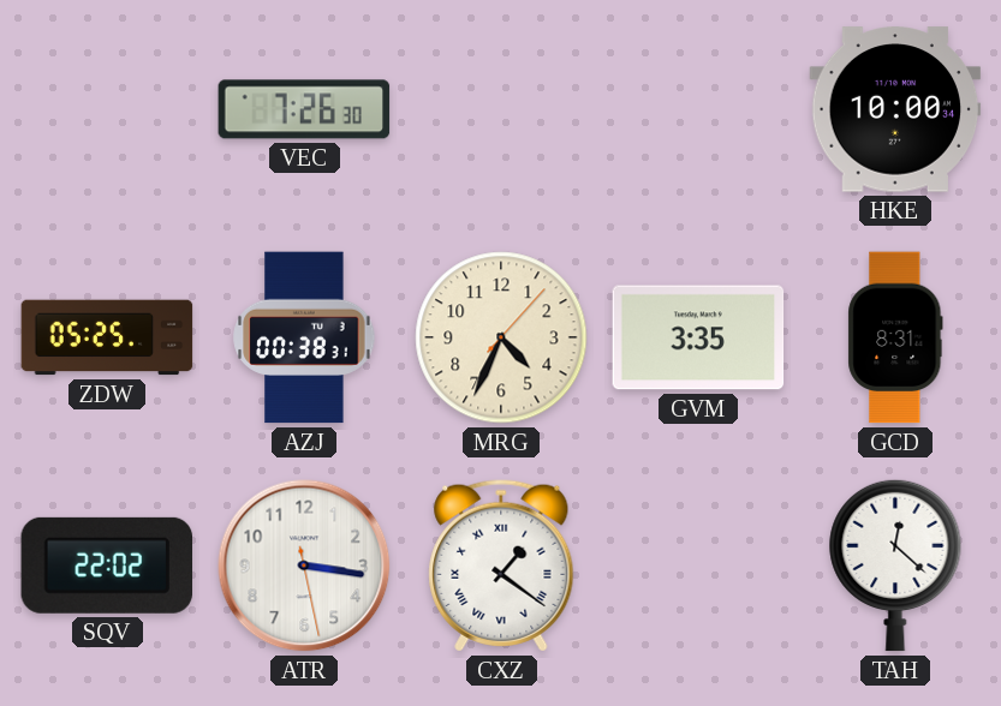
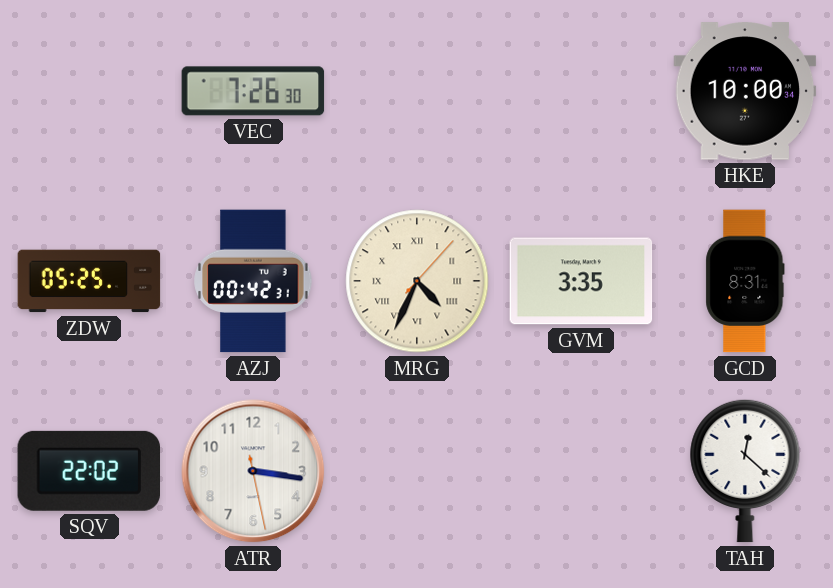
AZJ: 00:38 -> 00:42
MRG numerals: Arabic -> Roman
CXZ: 1:21 -> none
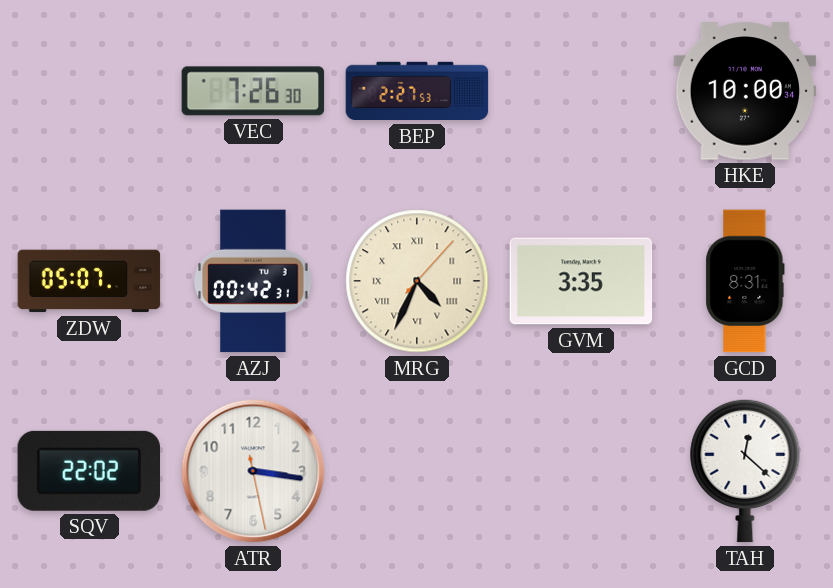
BEP: none -> 2:27
ZDW: 05:25 -> 05:07
